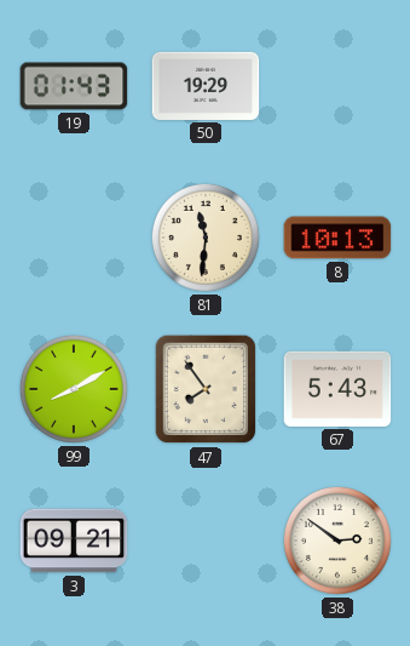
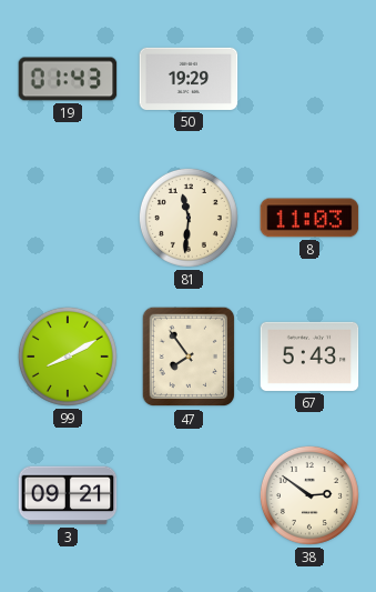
8: 10:13 -> 11:03
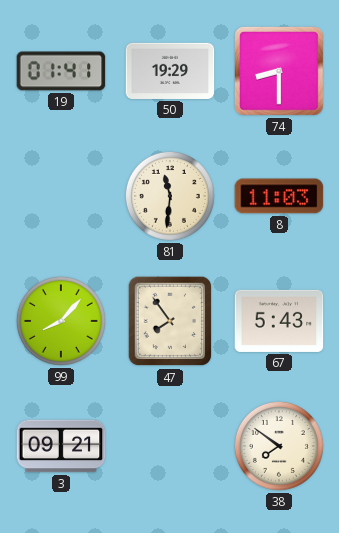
19: 01:43 -> 01:41
74: none -> 8:30
99: 8:10 -> 8:07
38: 2:51 -> 7:51
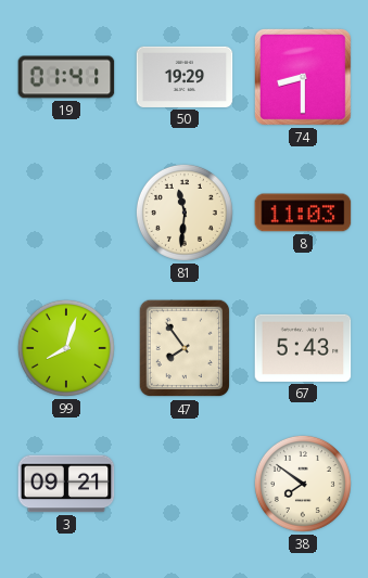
99: 8:07 -> 8:03
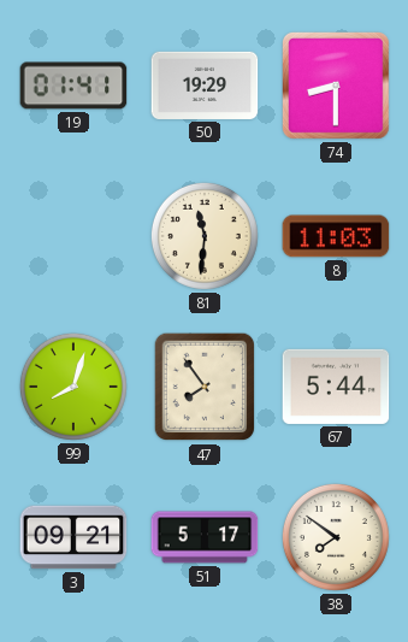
67: 5:43 -> 5:44
51: none -> 5:17
